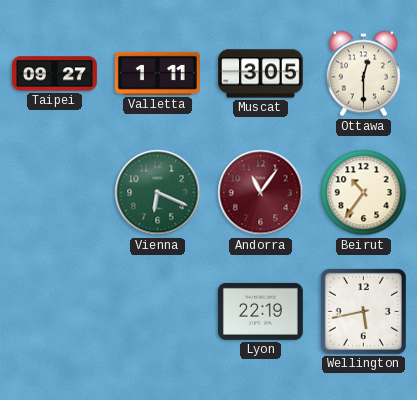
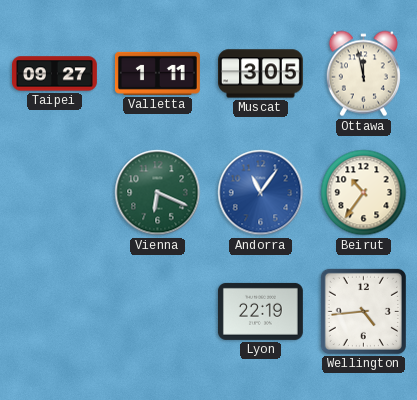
Ottawa: 12:30 -> 11:58
Andorra dial: burgundy -> blue
Wellington: 5:43 -> 4:44
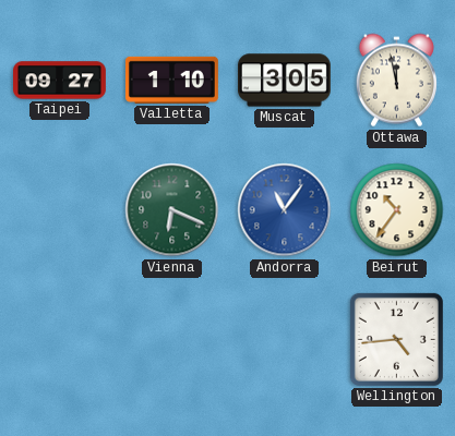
Valletta: 1:11 -> 1:10
Lyon: 22:19 -> none
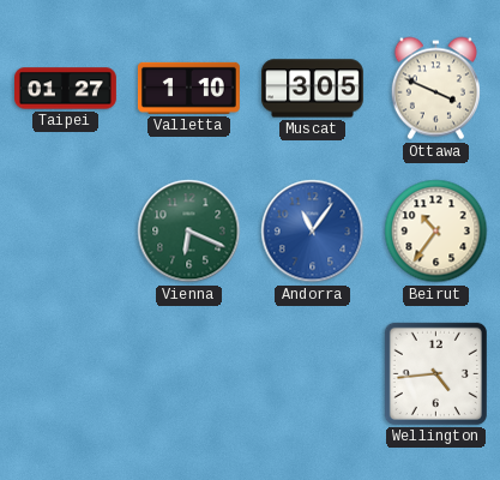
Taipei: 09:27 -> 01:27
Ottawa: 11:58 -> 3:49
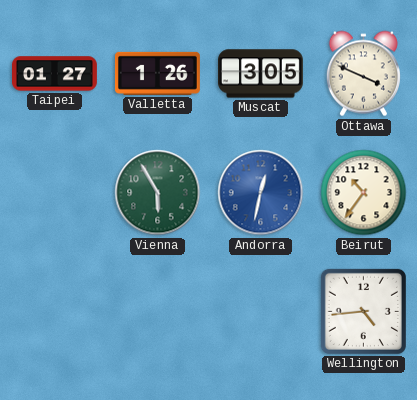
Valletta: 1:10 -> 1:26
Vienna: 6:19 -> 5:55
Andorra: 11:06 -> 12:32
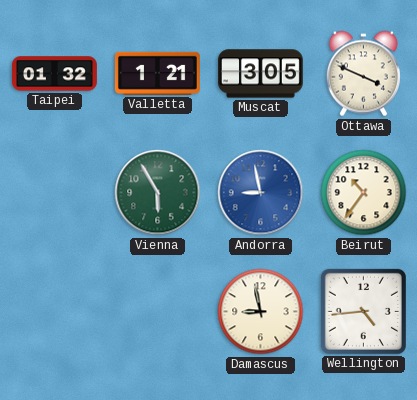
Taipei: 01:27 -> 01:32
Valletta: 1:26 -> 1:21
Andorra: 12:32 -> 8:58
Damascus: none -> 8:58
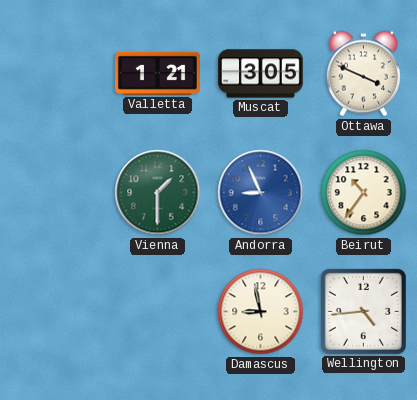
Taipei: 01:32 -> none
Vienna: 5:55 -> 1:30
Andorra: 8:58 -> 8:56
